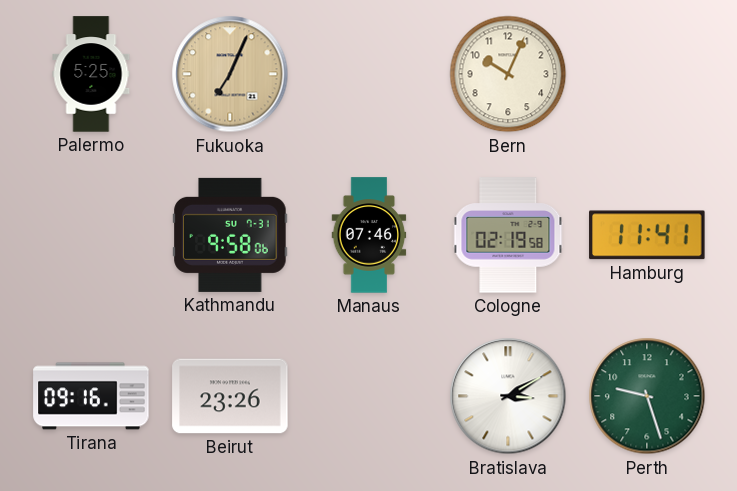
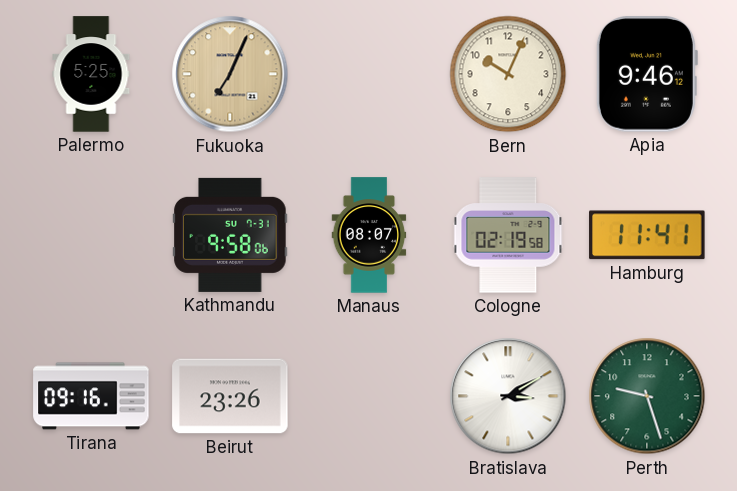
Apia: none -> 9:46
Manaus: 07:46 -> 08:07
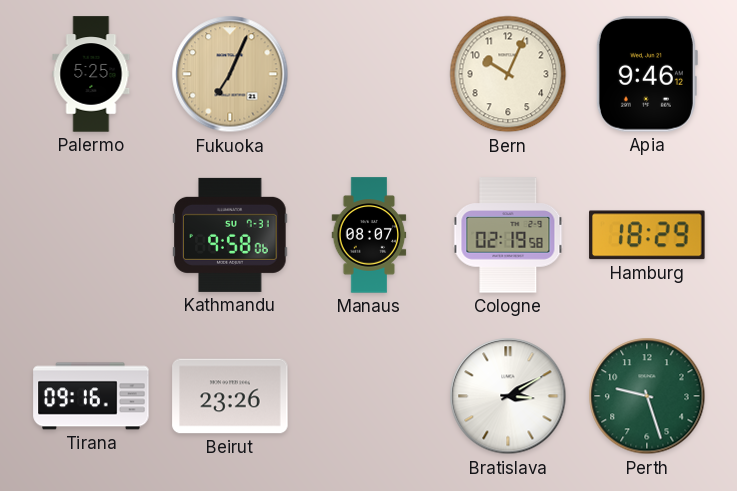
Hamburg: 11:41 -> 18:29
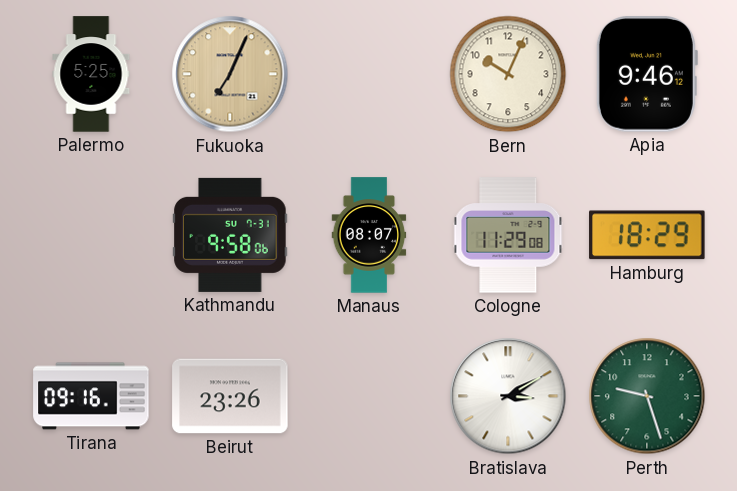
Cologne: 02:19 -> 11:29
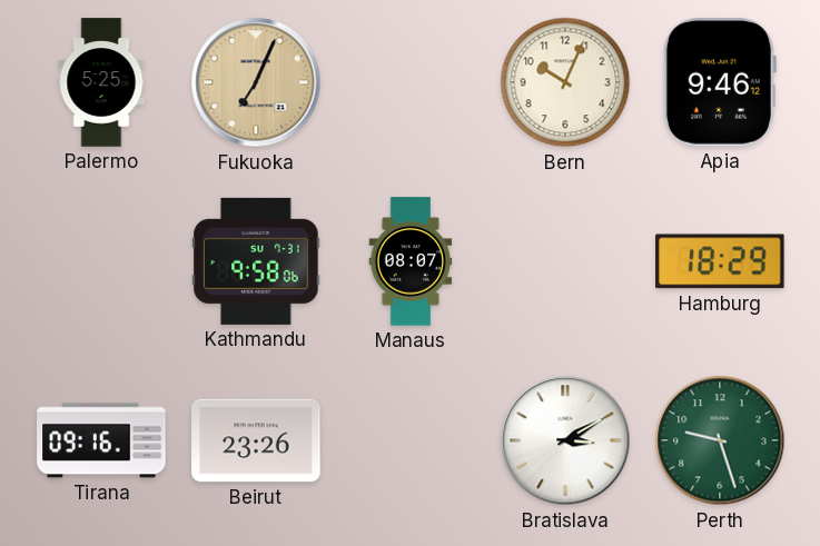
Cologne: 11:29 -> none
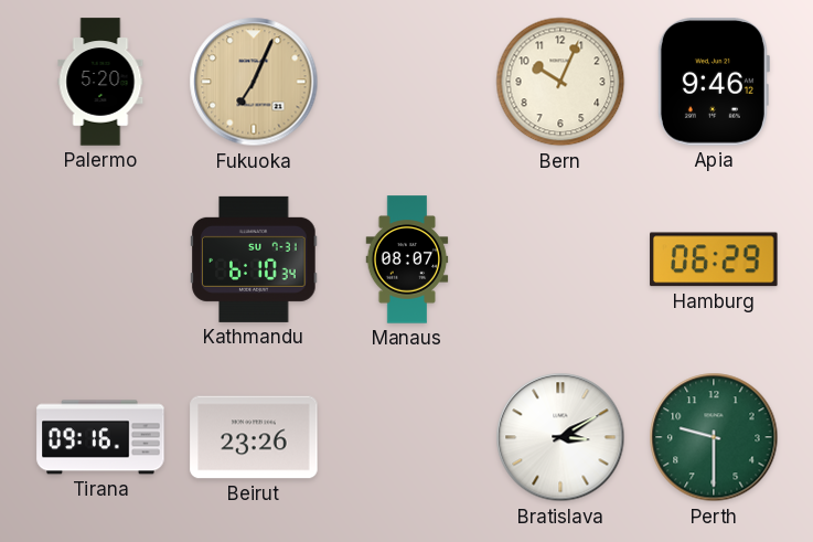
Palermo: 5:25 -> 5:20
Kathmandu: 9:58 -> 6:10
Hamburg: 18:29 -> 06:29
Perth: 9:27 -> 9:30
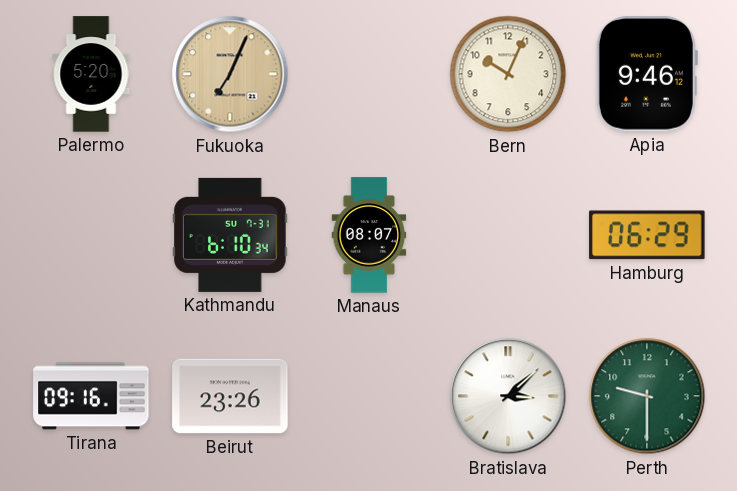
Bratislava: 3:10 -> 3:08
